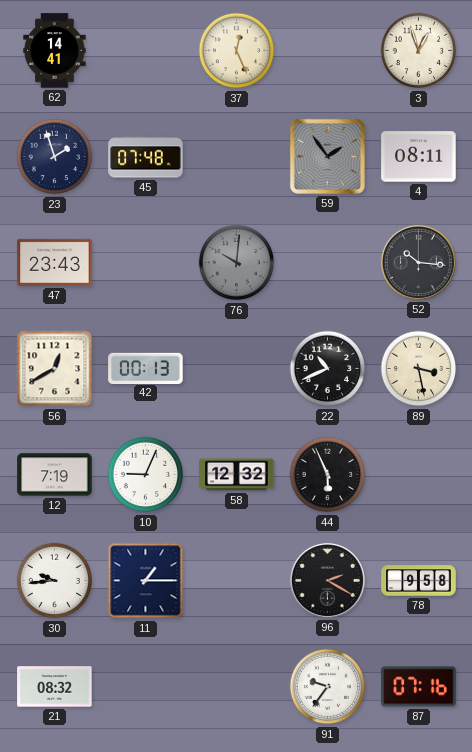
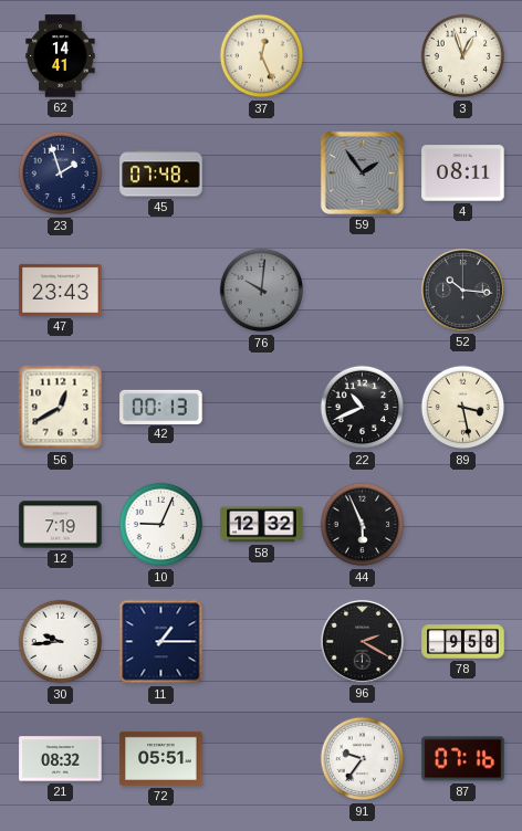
72: none -> 05:51
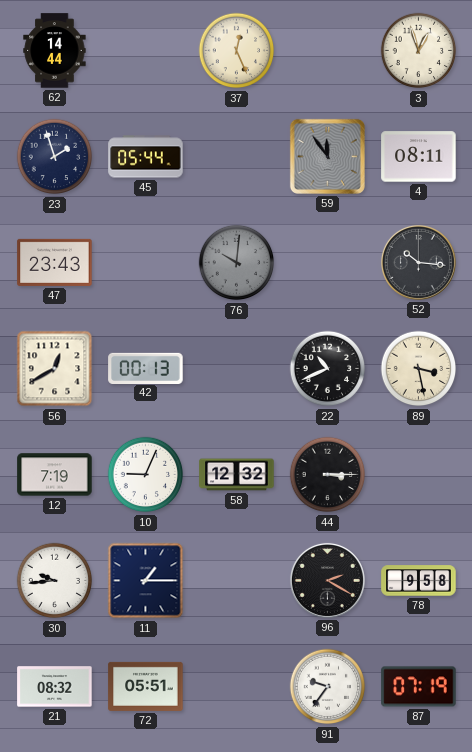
62: 14:41 -> 14:44
45: 07:48 -> 05:44
59: 1:54 -> 11:54
44: 5:56 -> 3:15
87: 07:16 -> 07:19
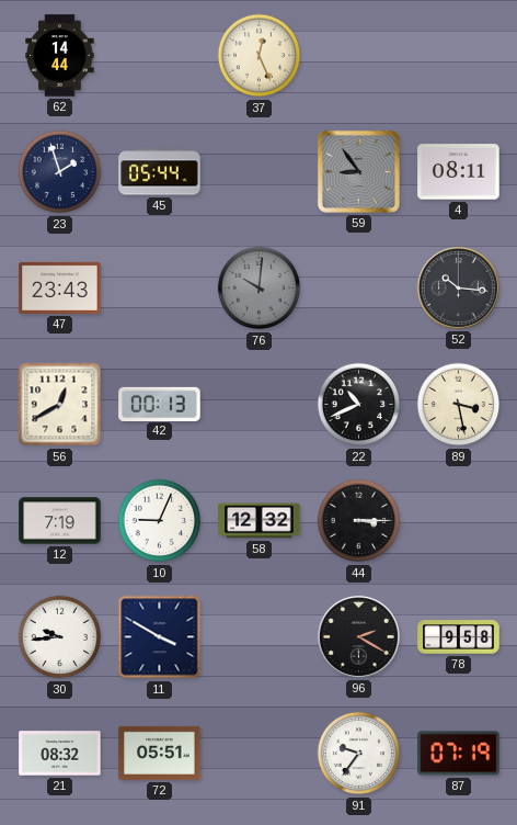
3: 12:57 -> none
59: 11:54 -> 8:54
11: 1:15 -> 3:50
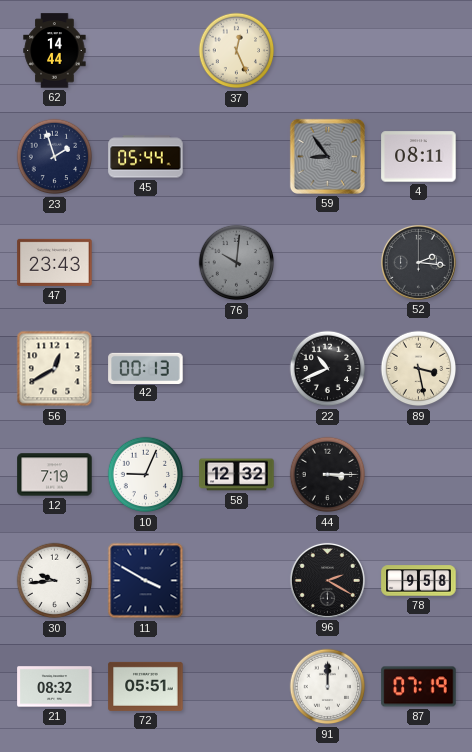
52: 10:16 -> 2:16
91: 9:36 -> 12:00
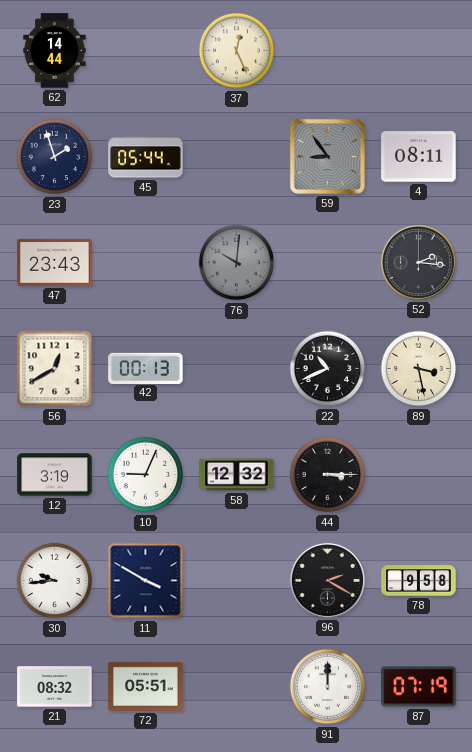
12: 7:19 -> 3:19
